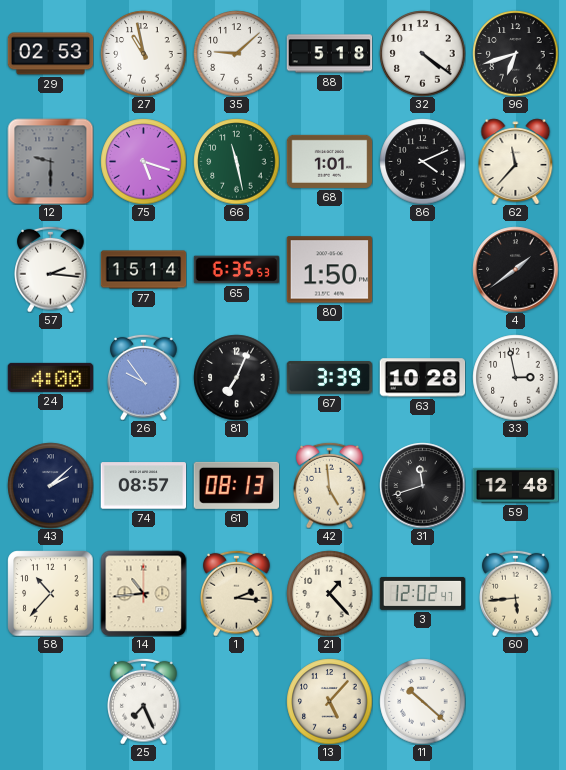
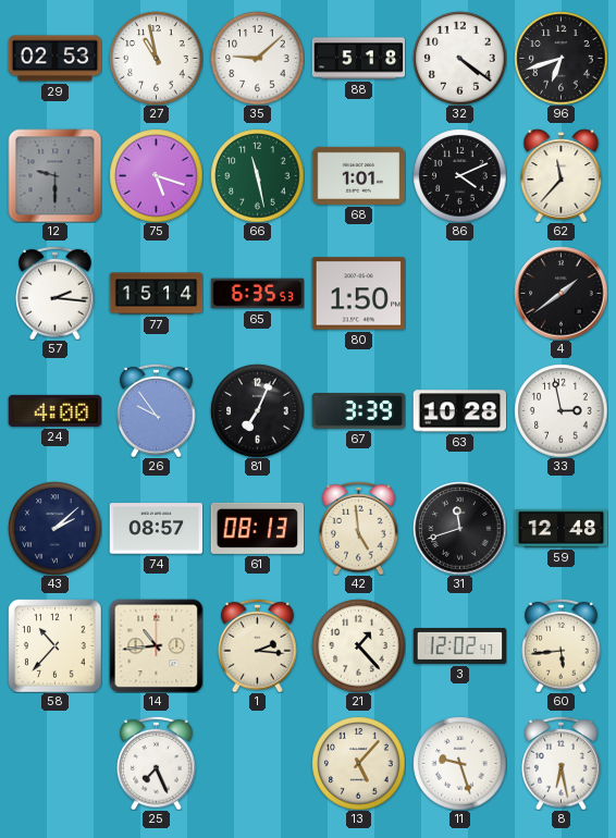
11: 10:22 -> 9:27
8: none -> 6:28
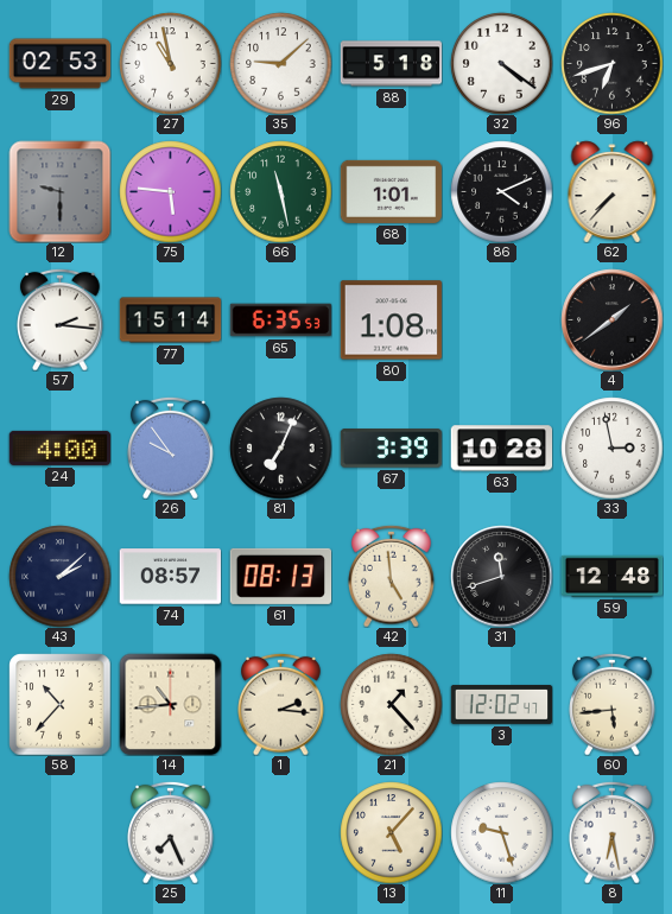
75: 5:18 -> 5:46
62: 11:37 -> 7:37
80: 1:50 -> 1:08
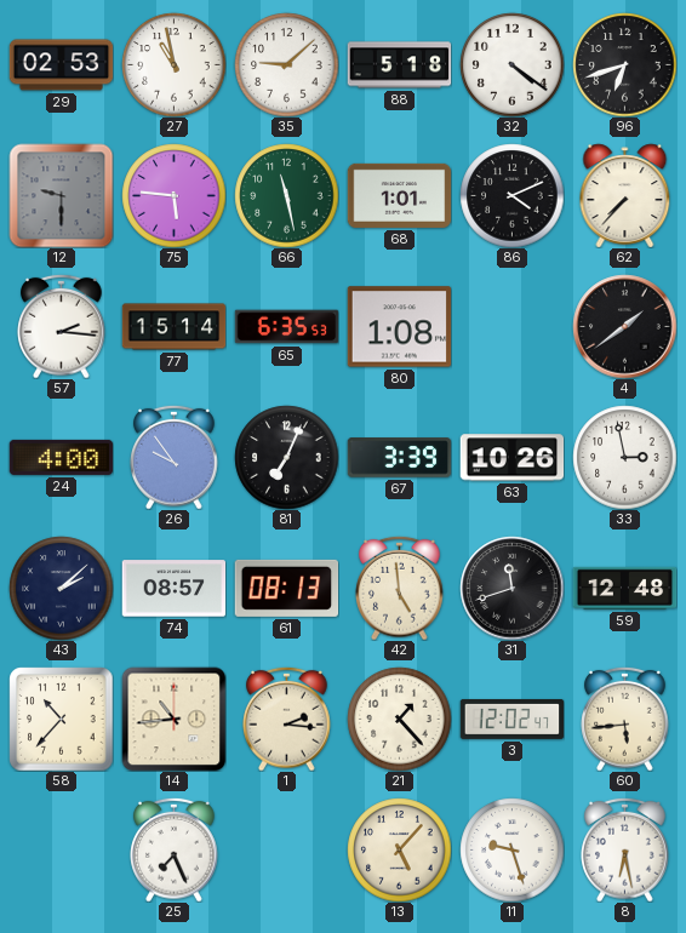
63: 10:28 -> 10:26
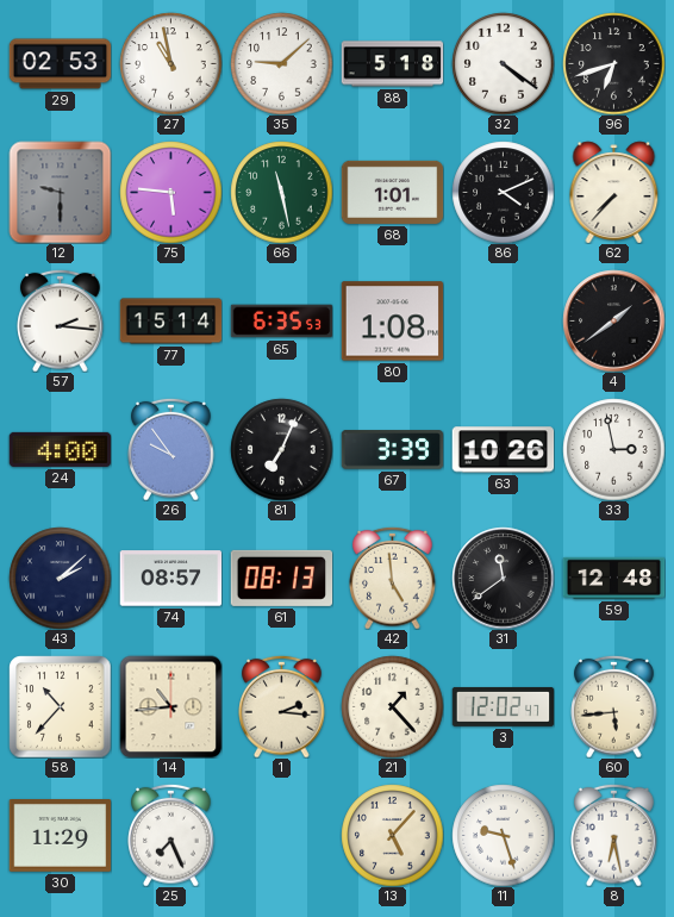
31: 11:42 -> 11:39
30: none -> 11:29
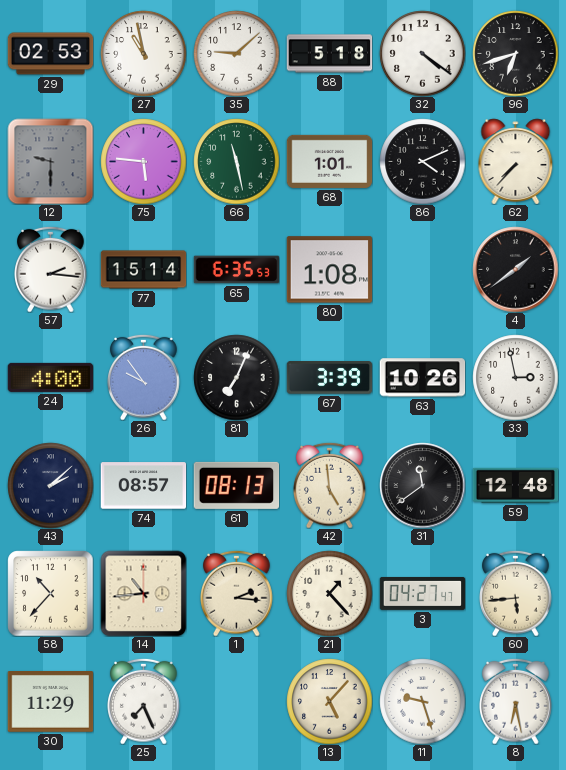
3: 12:02 -> 04:27
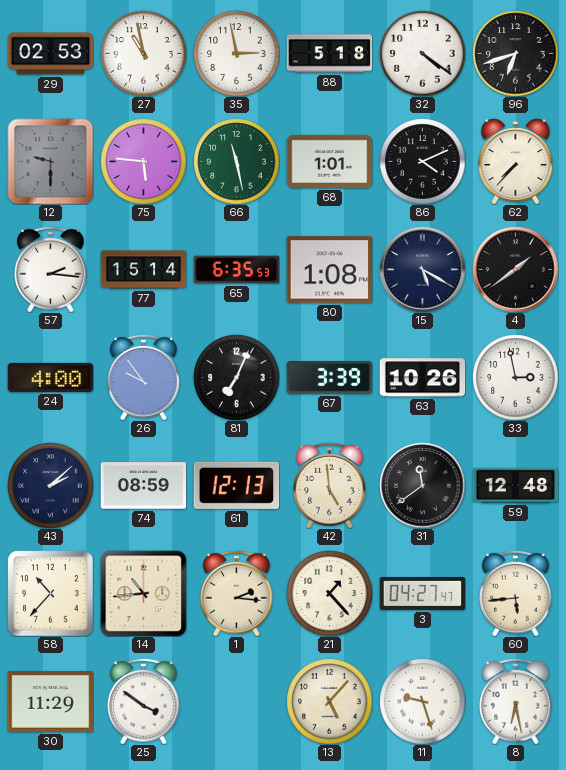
35: 9:08 -> 2:58
15: none -> 5:20
74: 08:57 -> 08:59
61: 08:13 -> 12:13
25: 7:26 -> 3:51
